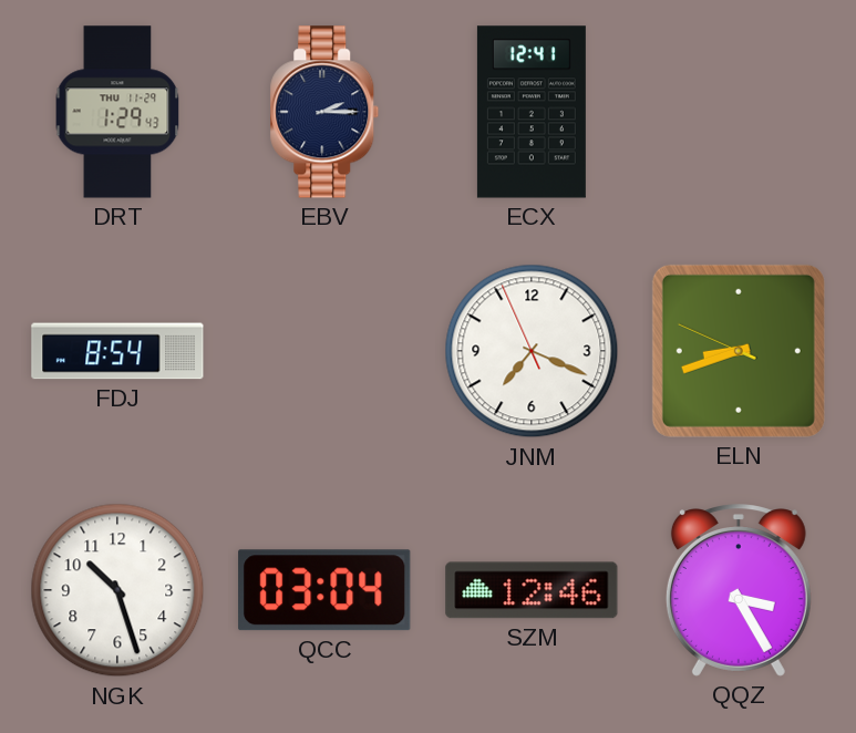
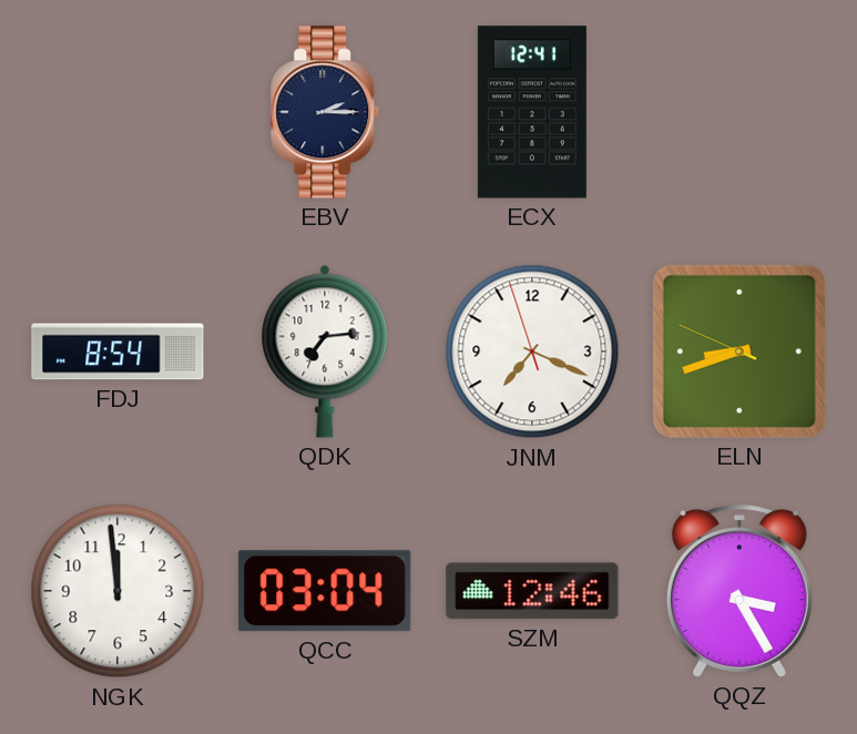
DRT: 1:29 -> none
QDK: none -> 7:14
JNM: 7:18:56 -> 7:18:57
NGK: 10:27 -> 11:59
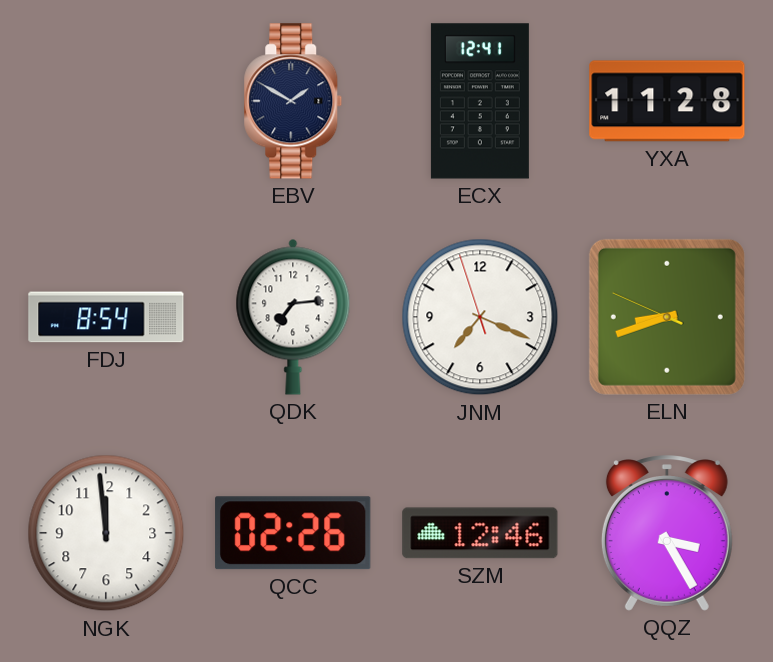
EBV: 2:15 -> 1:50
YXA: none -> 11:28
QCC: 03:04 -> 02:26
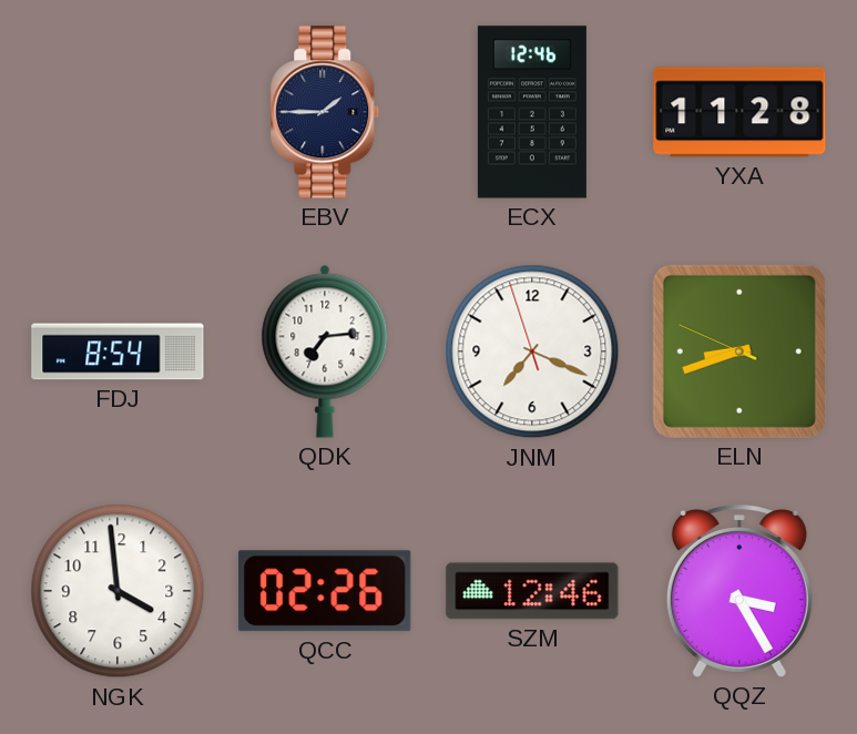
EBV: 1:50 -> 1:45
ECX: 12:41 -> 12:46
NGK: 11:59 -> 3:59
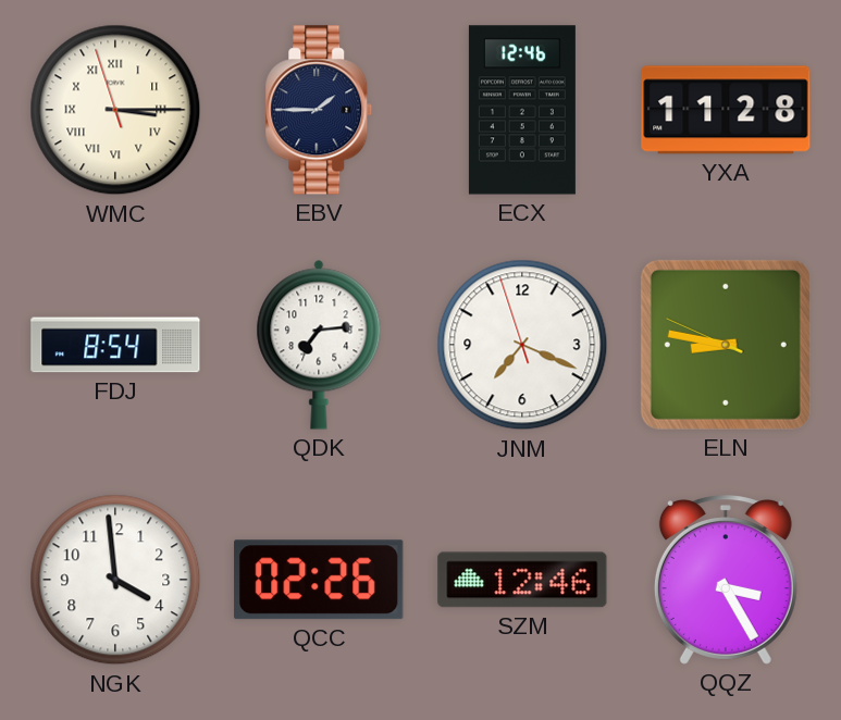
WMC: none -> 3:14
ELN: 8:41 -> 8:46
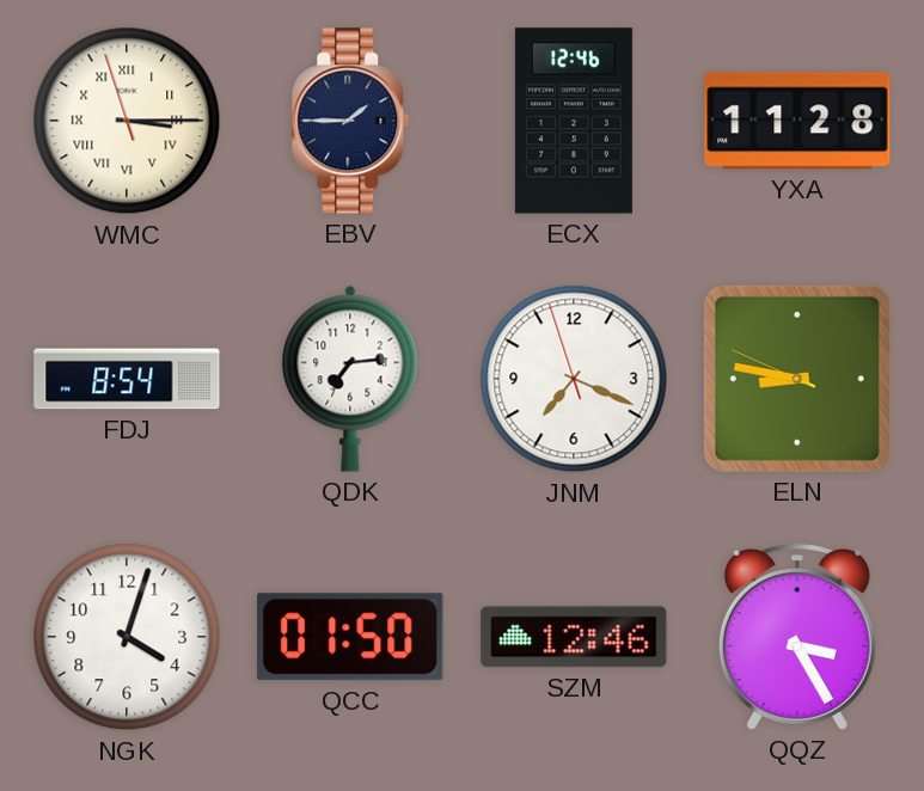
NGK: 3:59 -> 4:03
QCC: 02:26 -> 01:50
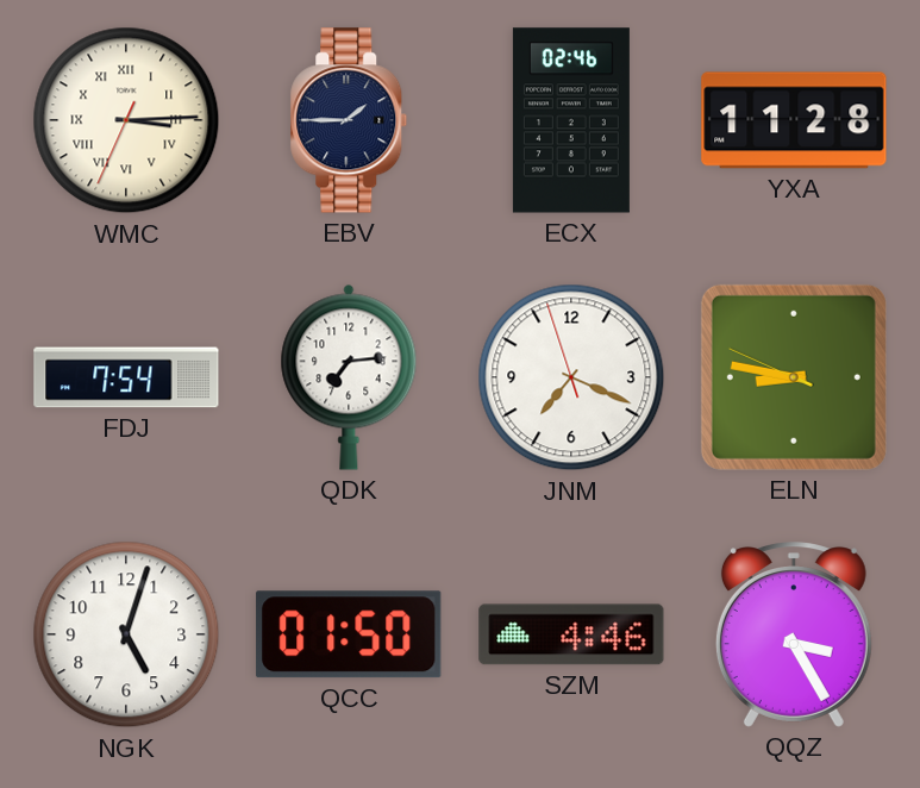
WMC: 3:14:57 -> 3:14:34
ECX: 12:46 -> 02:46
FDJ: 8:54 -> 7:54
NGK: 4:03 -> 5:03
SZM: 12:46 -> 4:46
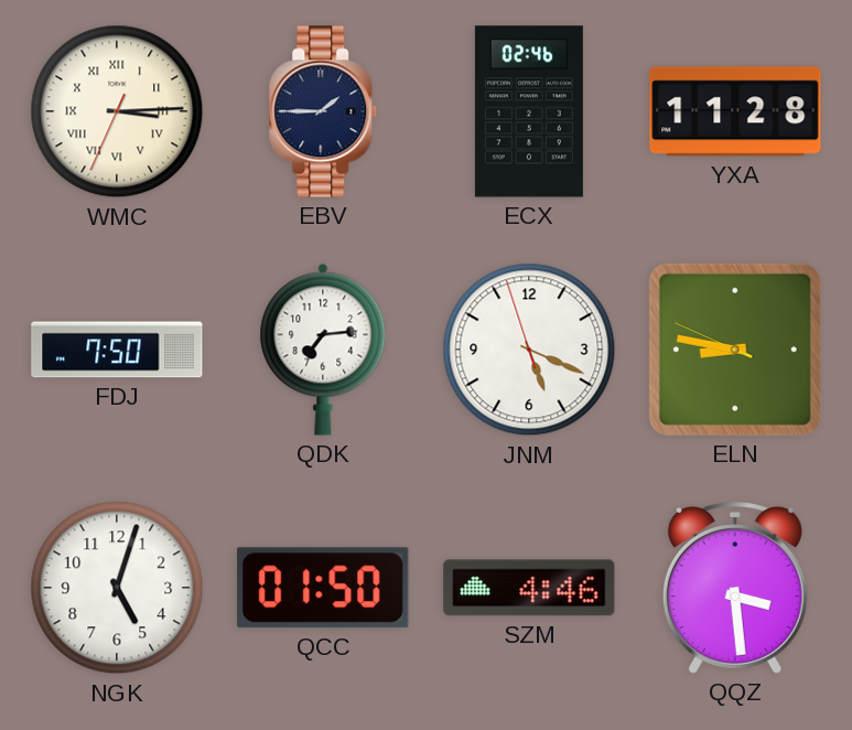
FDJ: 7:54 -> 7:50
JNM: 7:18 -> 5:18
QQZ: 3:25 -> 3:29
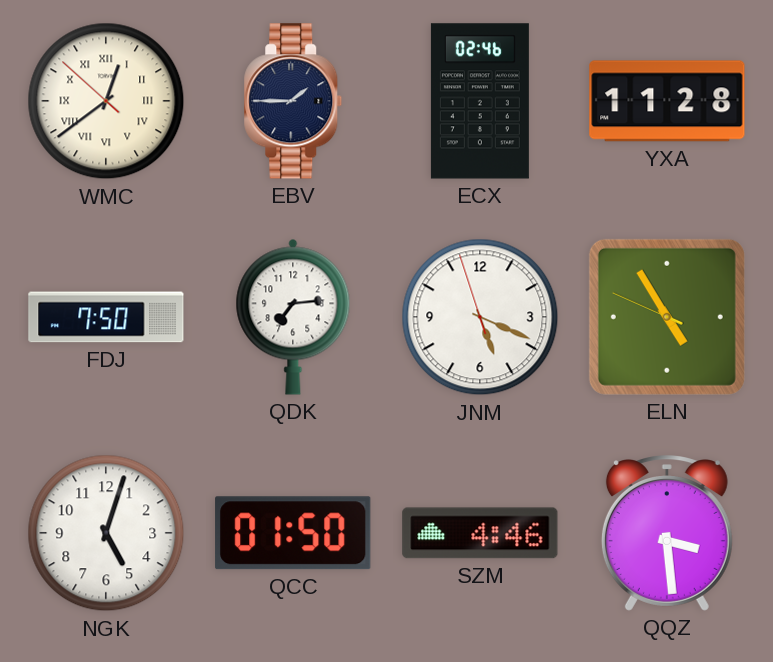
WMC: 3:14 -> 12:38
ELN: 8:46 -> 4:54
